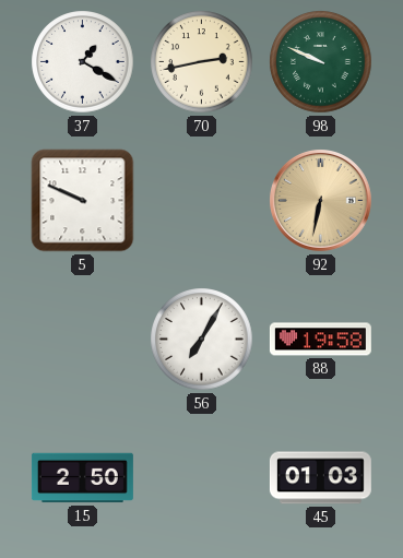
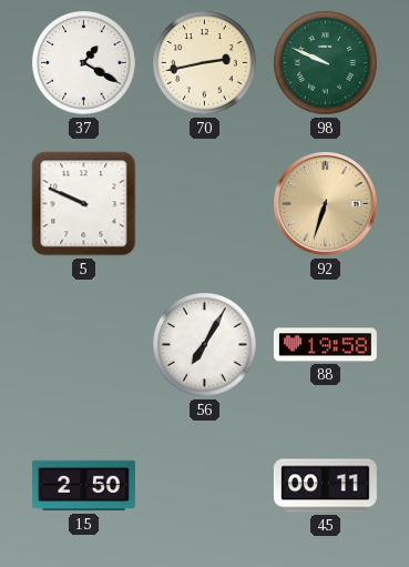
92: 6:32 -> 6:33
45: 01:03 -> 00:11
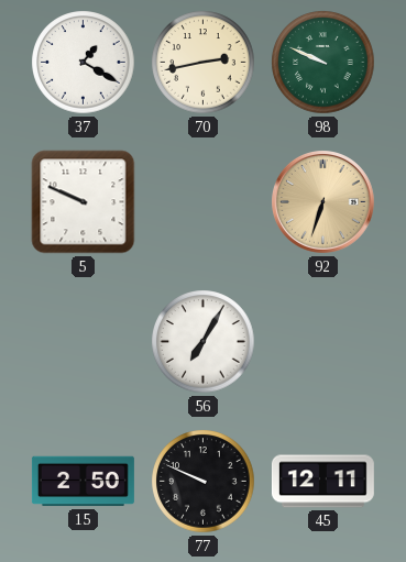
88: 19:58 -> none
77: none -> 9:49
45: 00:11 -> 12:11
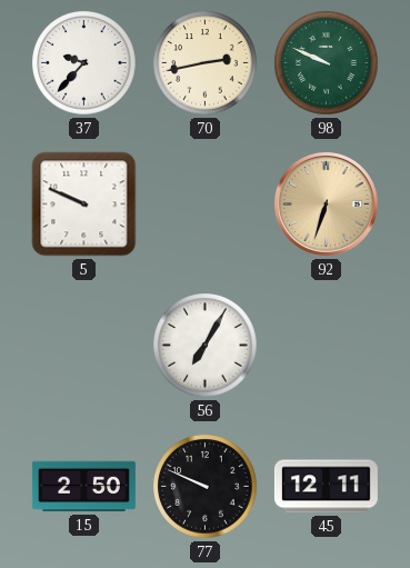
37: 1:20 -> 9:37
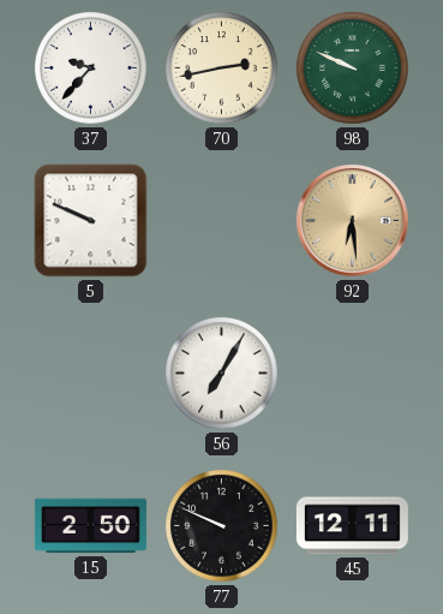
92: 6:33 -> 6:29
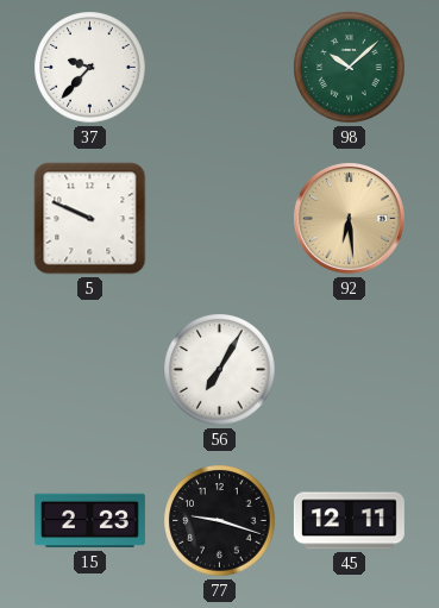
70: 2:43 -> none
98: 9:49 -> 10:08
15: 2:50 -> 2:23
77: 9:49 -> 9:18
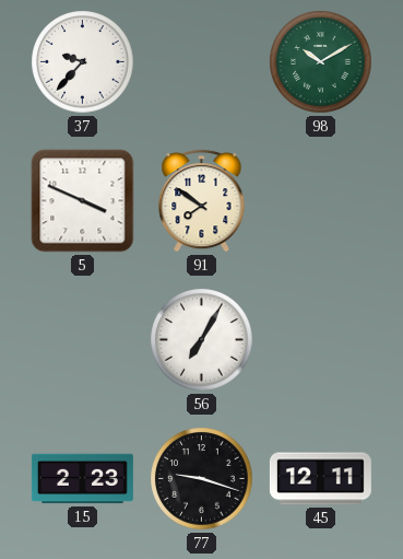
98: 10:08 -> 10:10
5: 9:49 -> 3:49
91: none -> 7:51
92: 6:29 -> none
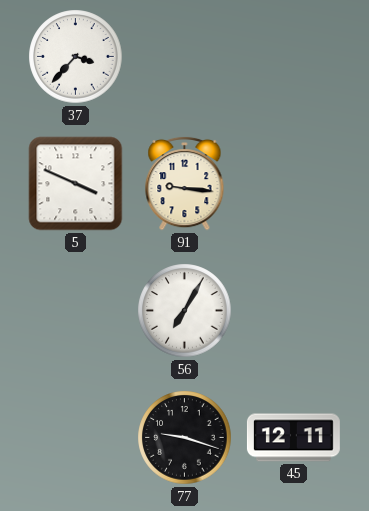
37: 9:37 -> 3:37
98: 10:10 -> none
91: 7:51 -> 9:16
15: 2:23 -> none
